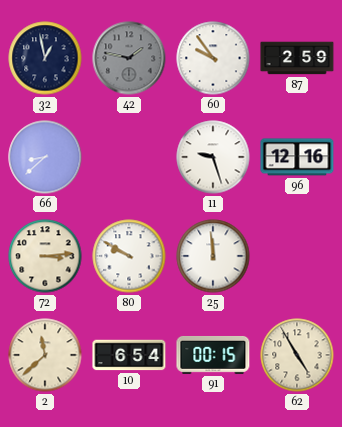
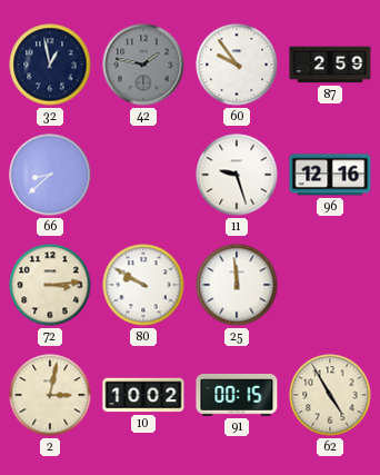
2: 11:38 -> 3:02
10: 6:54 -> 10:02
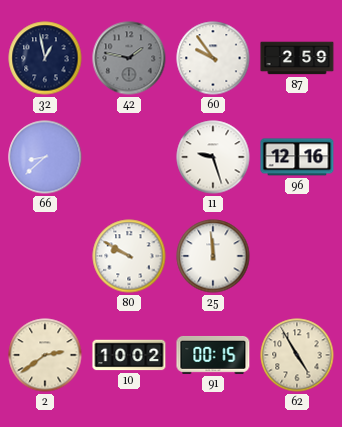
72: 3:14 -> none
2: 3:02 -> 2:39
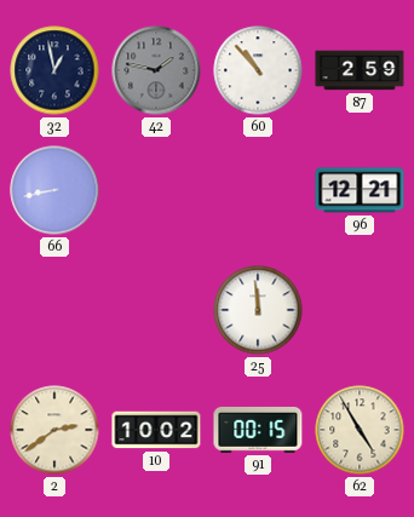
60: 9:54 -> 10:53
66: 8:38 -> 8:43
11: 9:27 -> none
96: 12:16 -> 12:21
80: 9:50 -> none
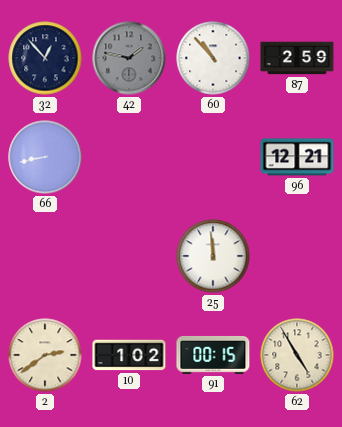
32: 12:58 -> 12:53
10: 10:02 -> 1:02
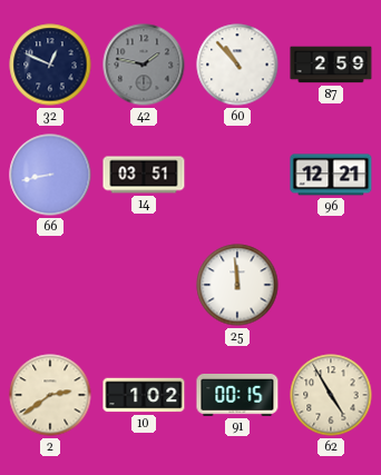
32: 12:53 -> 12:49
14: none -> 03:51
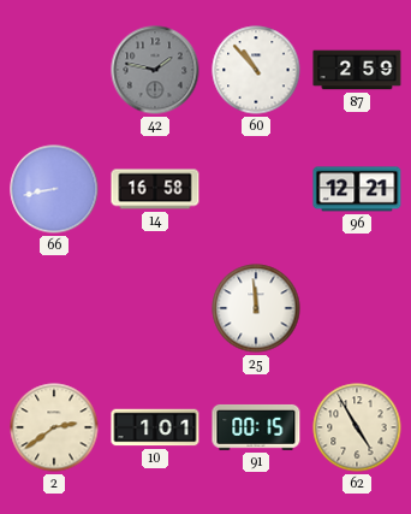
32: 12:49 -> none
14: 03:51 -> 16:58
10: 1:02 -> 1:01
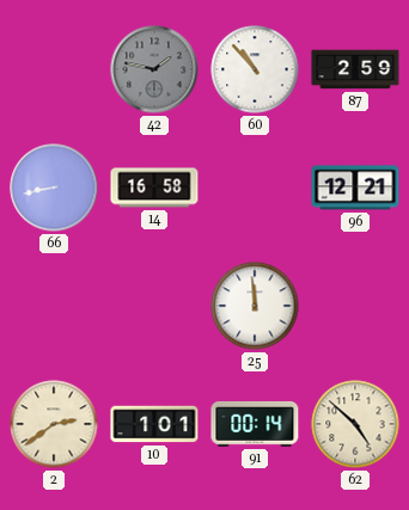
91: 00:15 -> 00:14
62: 4:55 -> 4:52
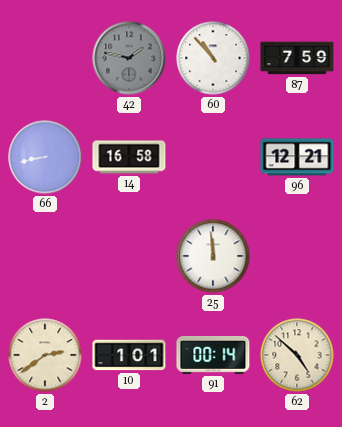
87: 2:59 -> 7:59
